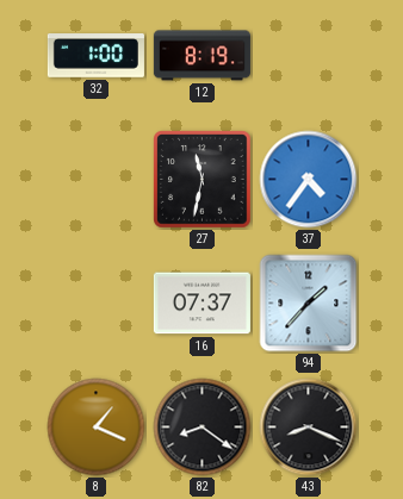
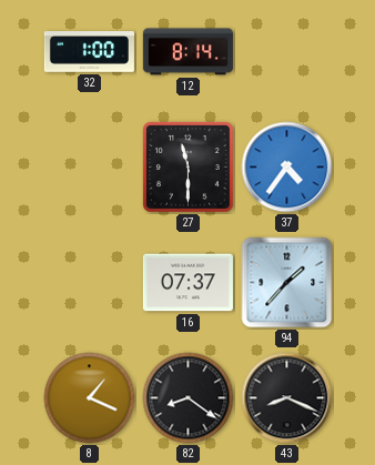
12: 8:19 -> 8:14
27: 11:32 -> 11:30
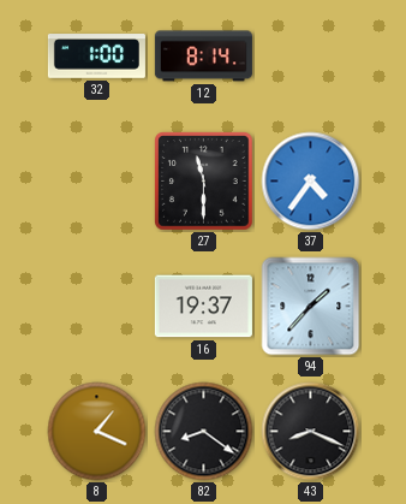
16: 07:37 -> 19:37
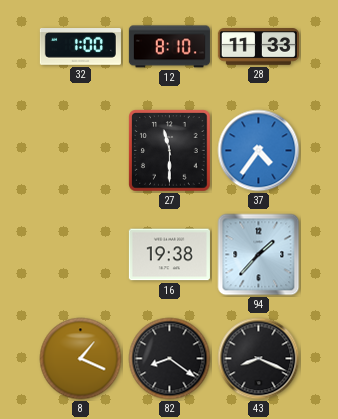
12: 8:14 -> 8:10
28: none -> 11:33
16: 19:37 -> 19:38
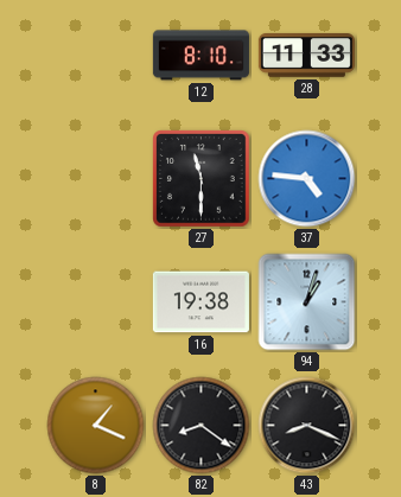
32: 1:00 -> none
37: 4:36 -> 4:46
94: 1:37 -> 1:03
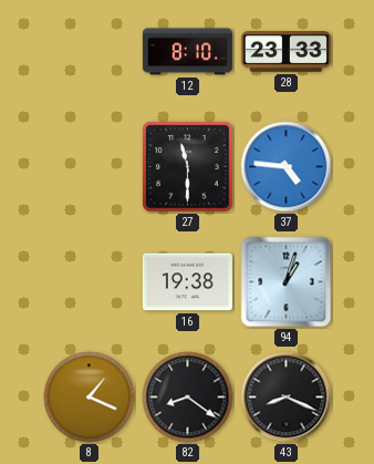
28: 11:33 -> 23:33
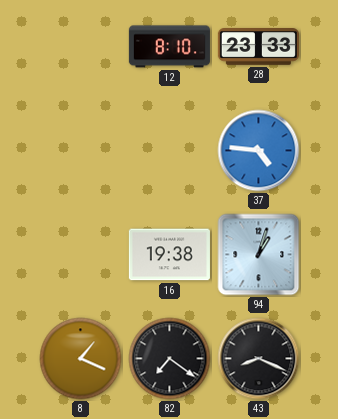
27: 11:30 -> none
82: 8:21 -> 7:21
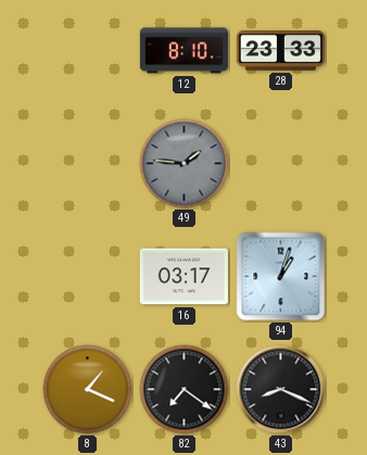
49: none -> 1:46
37: 4:46 -> none
16: 19:38 -> 03:17
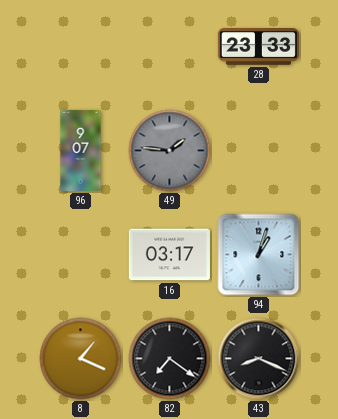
12: 8:10 -> none
96: none -> 9:07
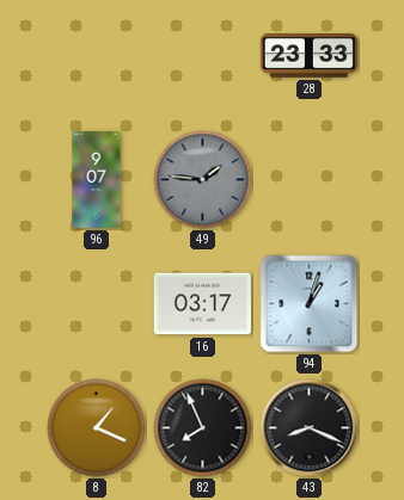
82: 7:21 -> 7:56
